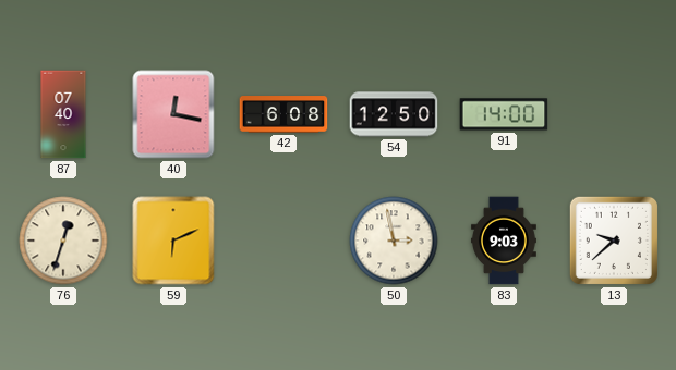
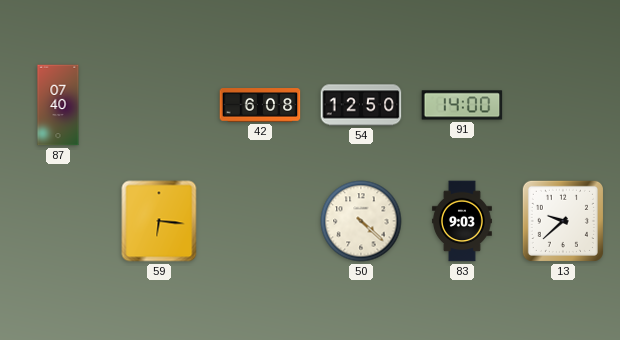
40: 12:17 -> none
76: 12:33 -> none
59: 6:11 -> 6:16
50: 2:58 -> 4:22
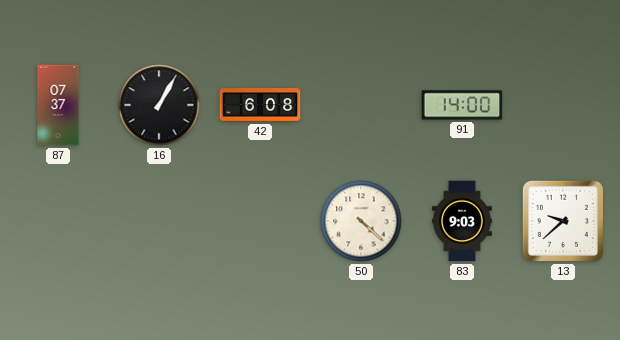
87: 07:40 -> 07:37
16: none -> 1:05
54: 12:50 -> none
59: 6:16 -> none
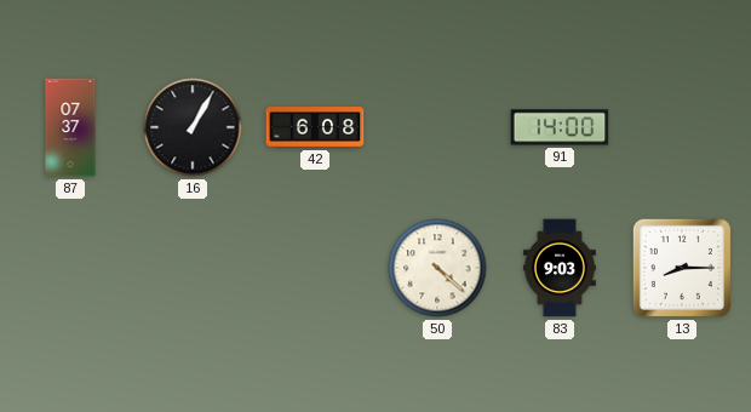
13: 9:38 -> 8:15
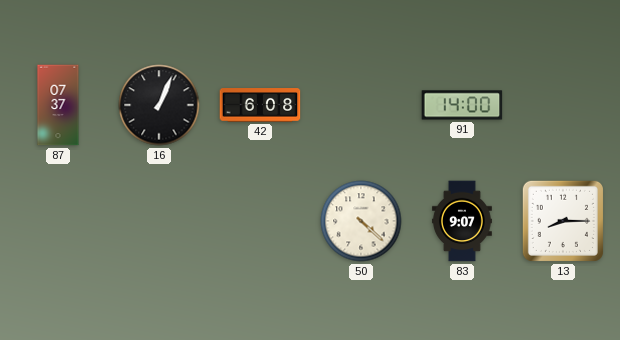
16: 1:05 -> 1:04
83: 9:03 -> 9:07
